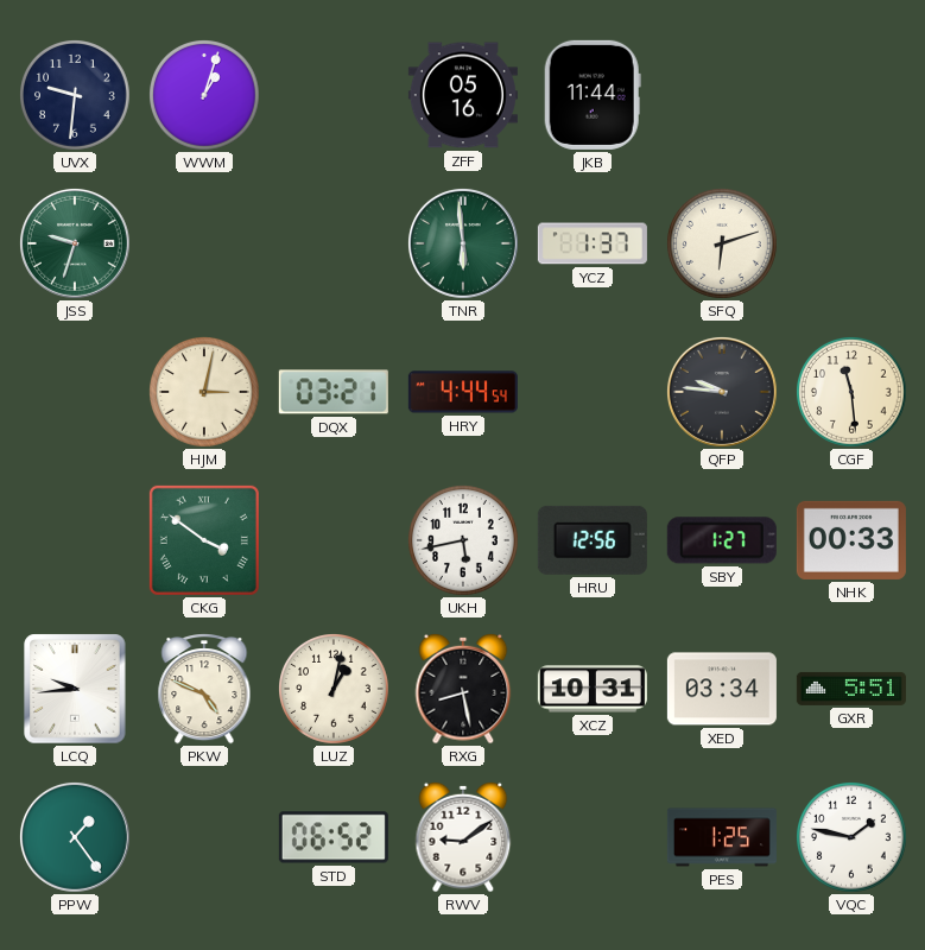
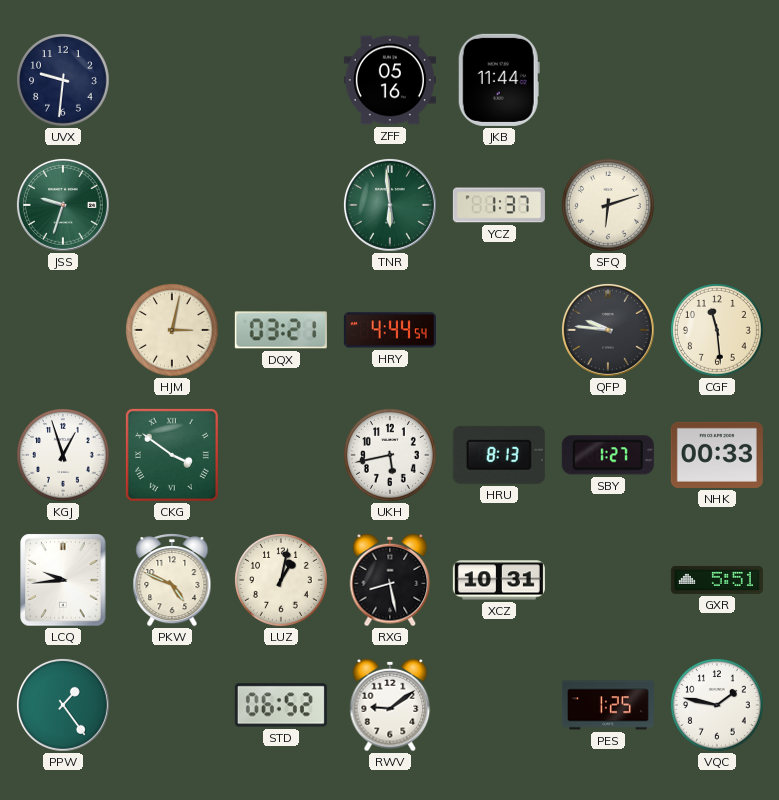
WWM: 1:03 -> none
KGJ: none -> 12:57
HRU: 12:56 -> 8:13
XED: 03:34 -> none
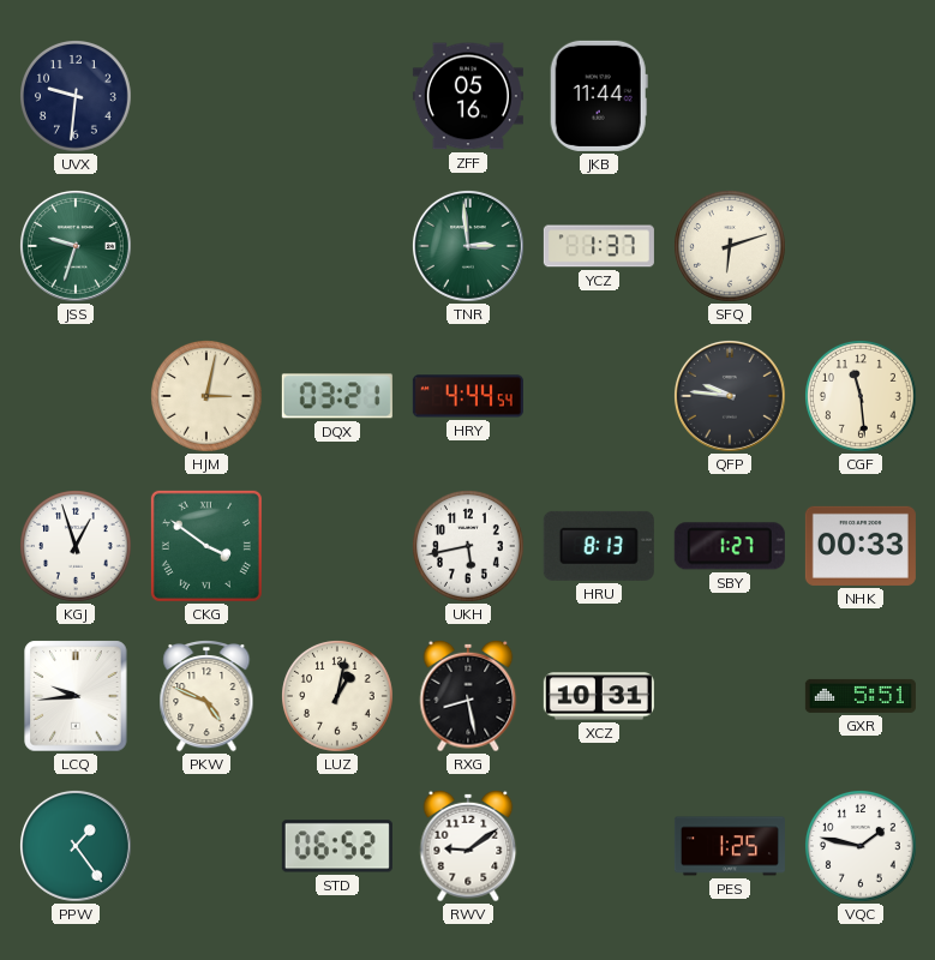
TNR: 5:59 -> 2:59
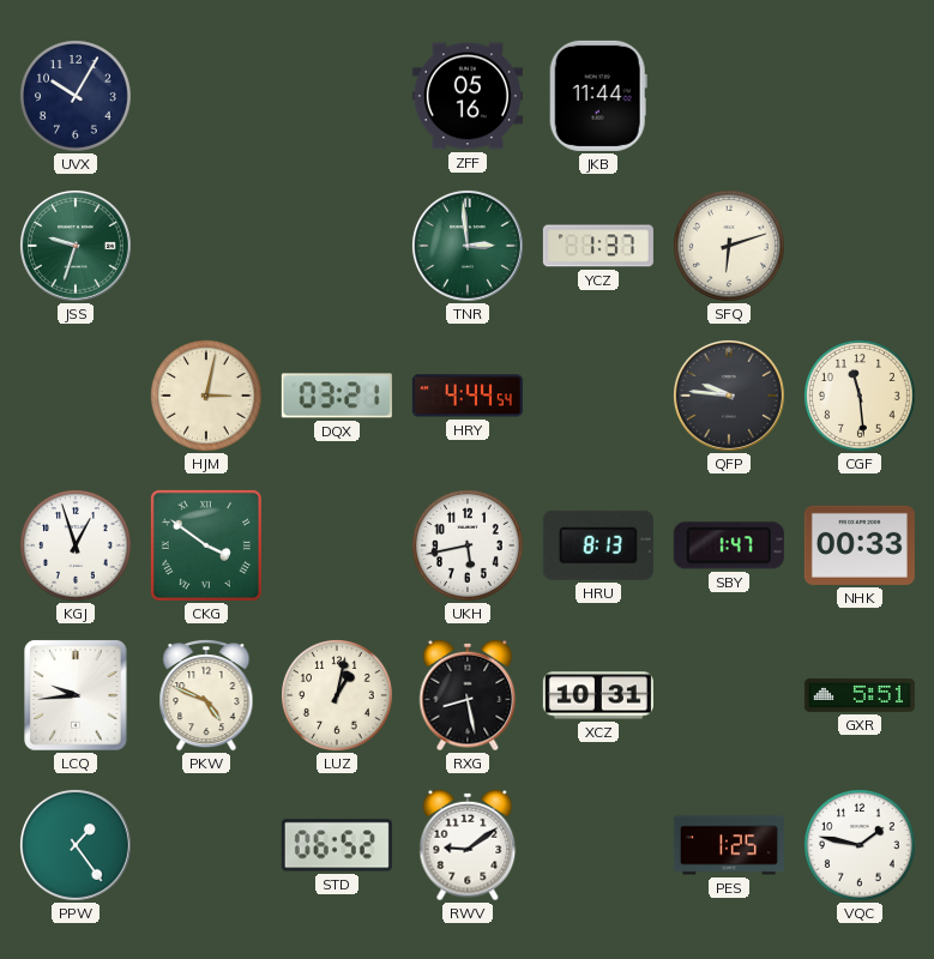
UVX: 9:31 -> 10:05
SBY: 1:27 -> 1:47
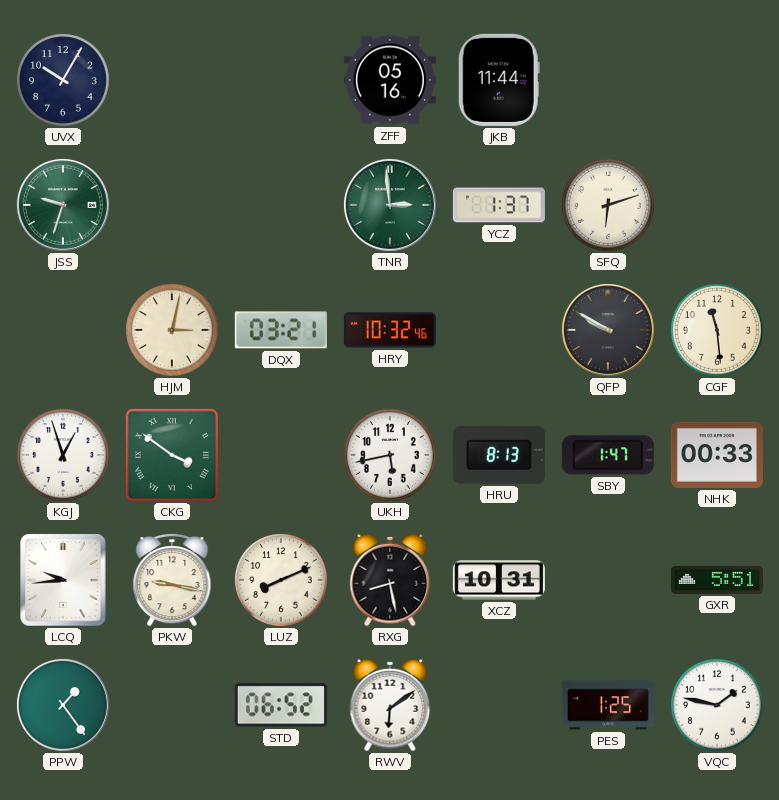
HRY: 4:44 -> 10:32
QFP: 9:46 -> 9:50
PKW: 4:49 -> 9:17
LUZ: 1:02 -> 8:11
RWV: 9:09 -> 6:09
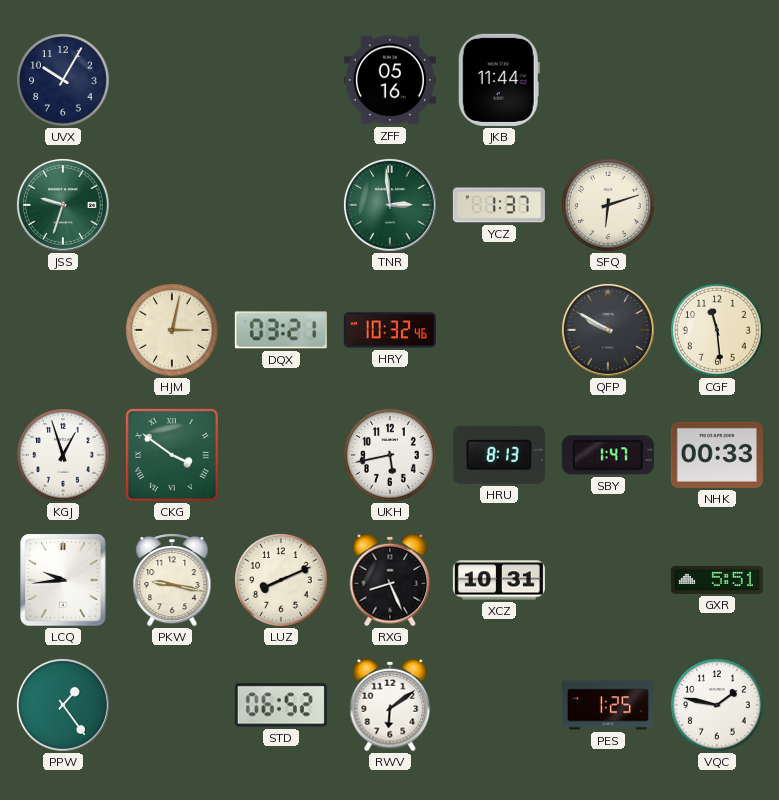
RXG: 8:28 -> 8:26
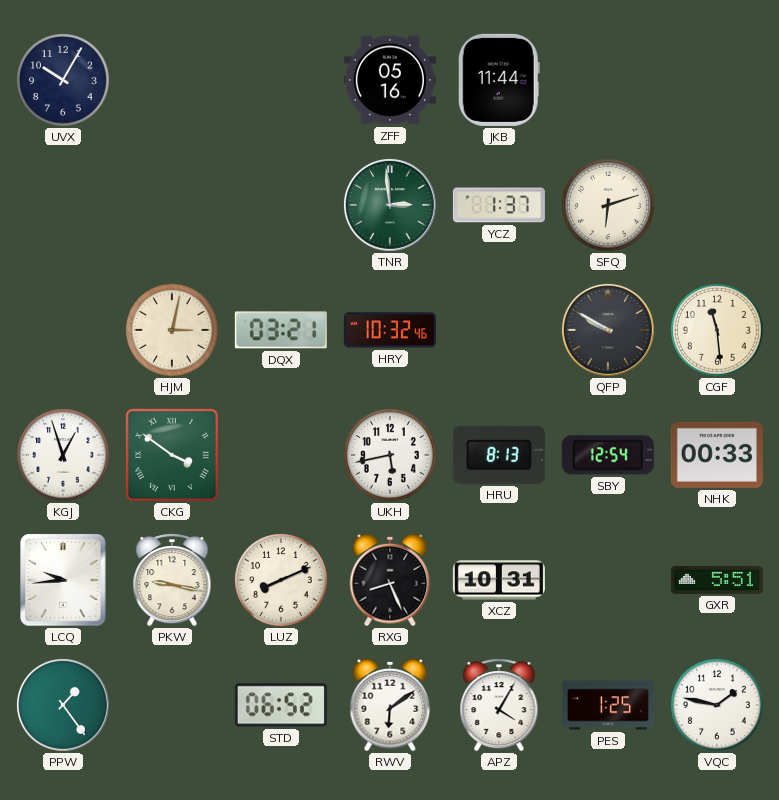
JSS: 9:33 -> none
SBY: 1:47 -> 12:54
APZ: none -> 4:05
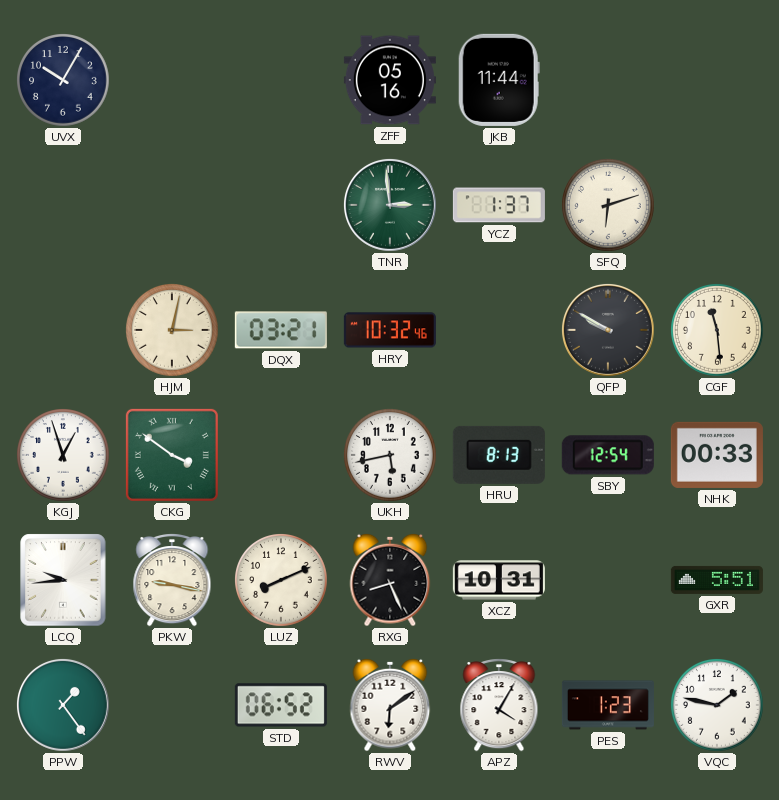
PES: 1:25 -> 1:23
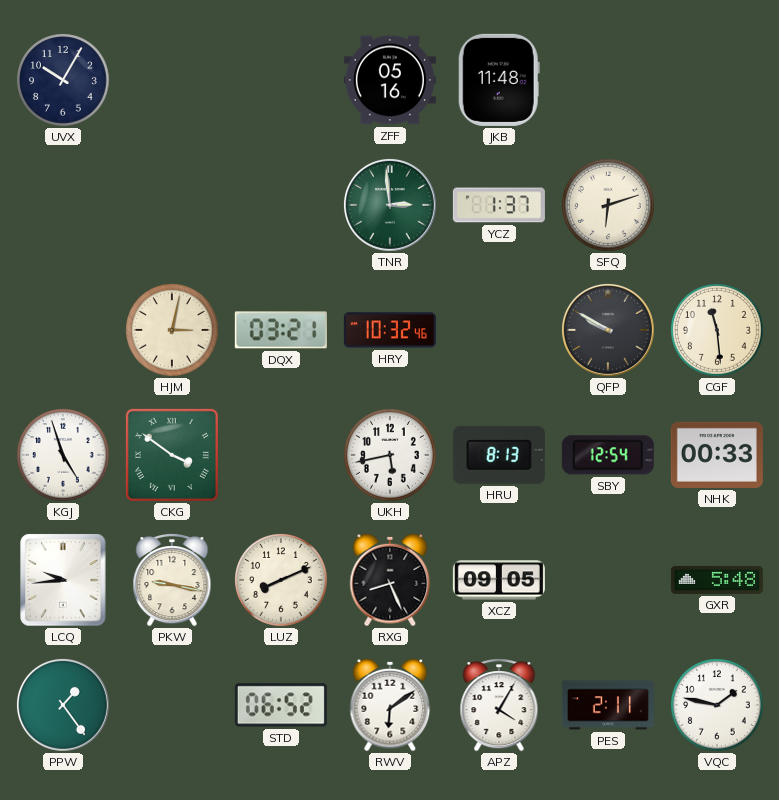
JKB: 11:44 -> 11:48
KGJ: 12:57 -> 4:57
XCZ: 10:31 -> 09:05
GXR: 5:51 -> 5:48
PES: 1:23 -> 2:11
